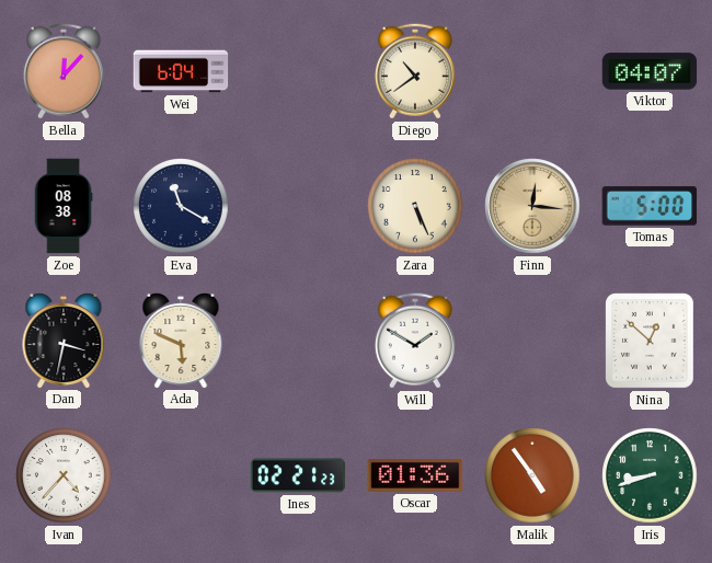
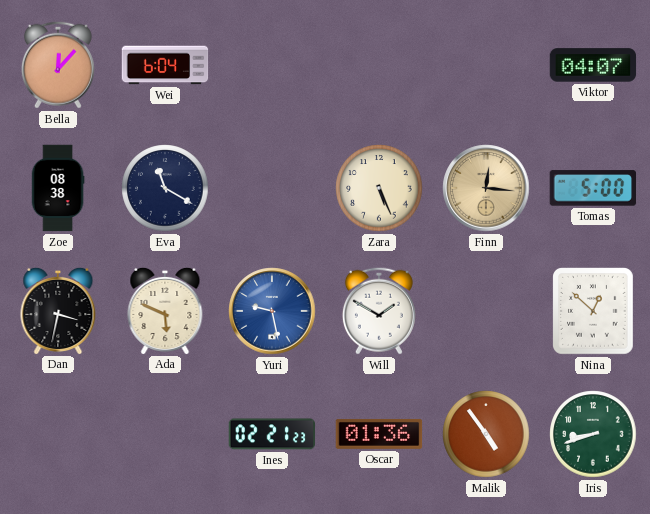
Diego: 10:39 -> none
Yuri: none -> 9:28
Ivan: 4:37 -> none
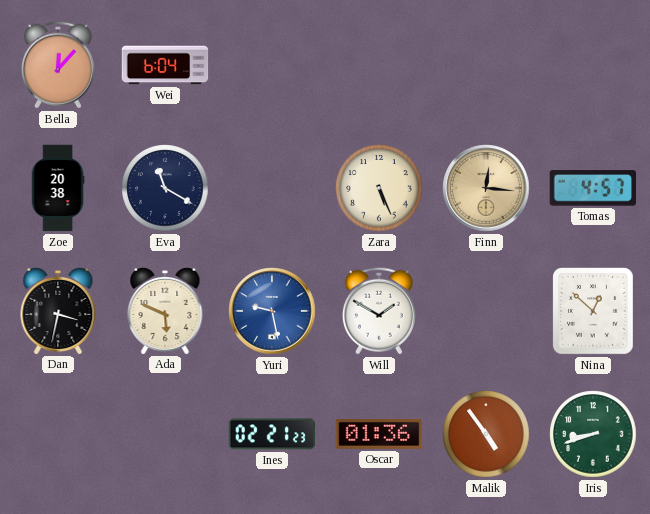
Viktor: 04:07 -> none
Zoe: 08:38 -> 20:38
Tomas: 5:00 -> 4:57
